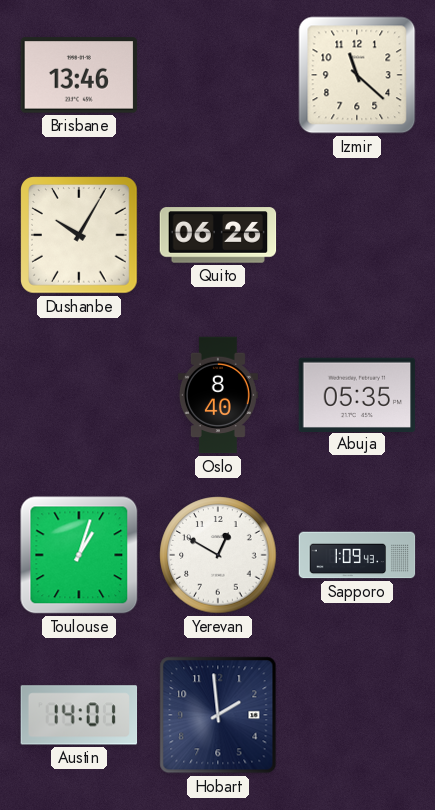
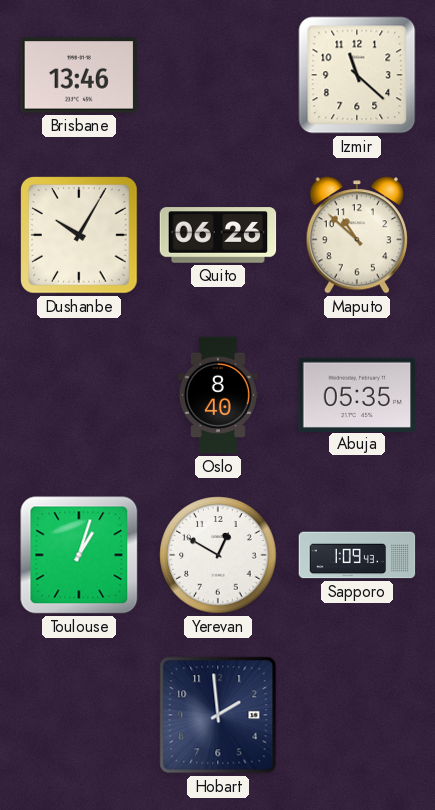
Maputo: none -> 10:52
Austin: 14:01 -> none
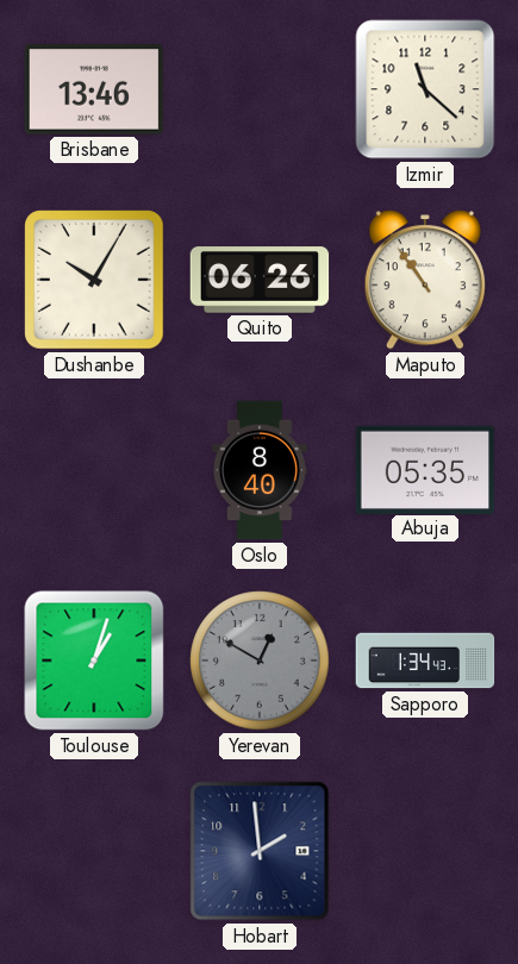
Maputo: 10:52 -> 10:54
Yerevan dial: white -> grey
Sapporo: 1:09 -> 1:34
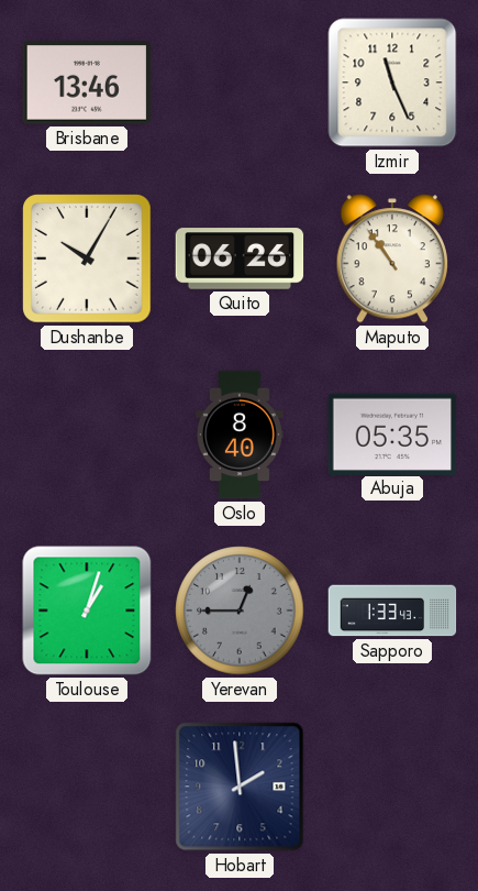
Izmir: 11:22 -> 11:26
Yerevan: 12:50 -> 12:45
Sapporo: 1:34 -> 1:33
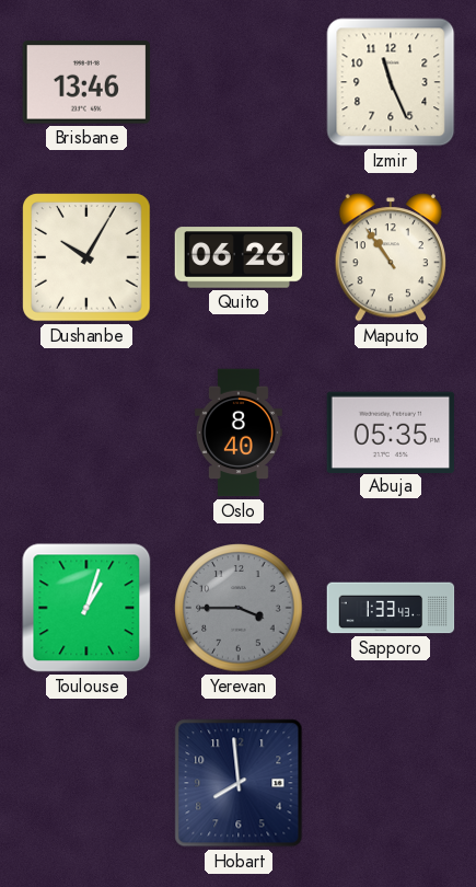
Yerevan: 12:45 -> 3:45
Hobart: 1:59 -> 7:59
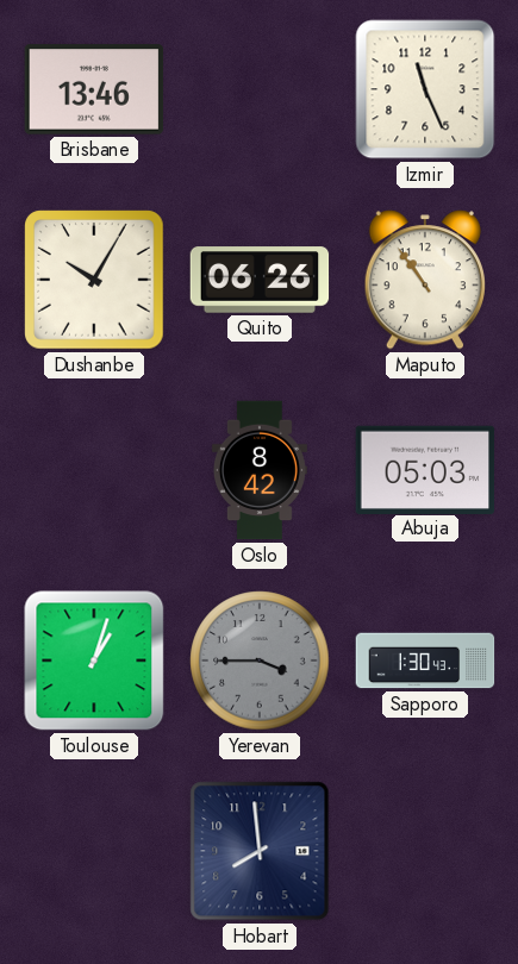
Oslo: 8:40 -> 8:42
Abuja: 05:35 -> 05:03
Sapporo: 1:33 -> 1:30
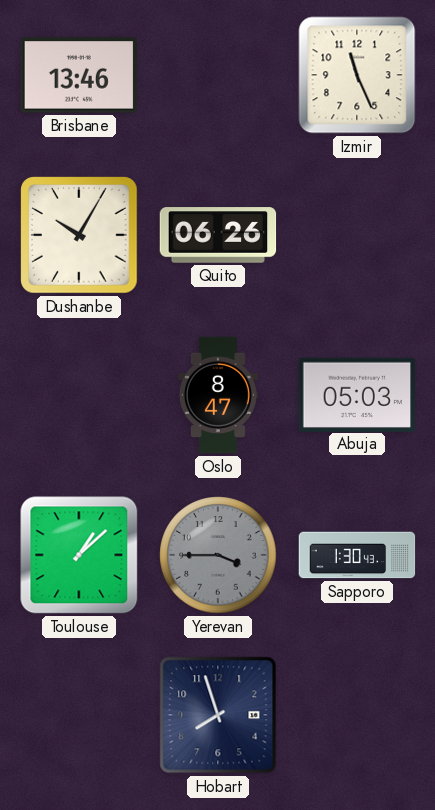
Maputo: 10:54 -> none
Oslo: 8:42 -> 8:47
Toulouse: 1:03 -> 1:08
Hobart: 7:59 -> 7:57
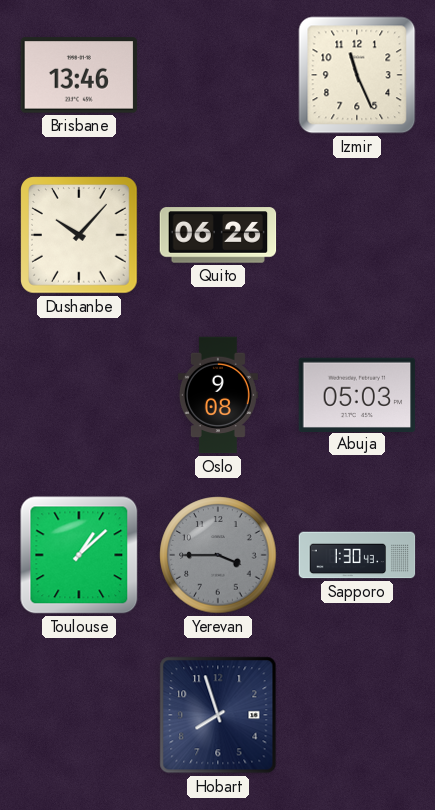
Dushanbe: 10:05 -> 10:07
Oslo: 8:47 -> 9:08
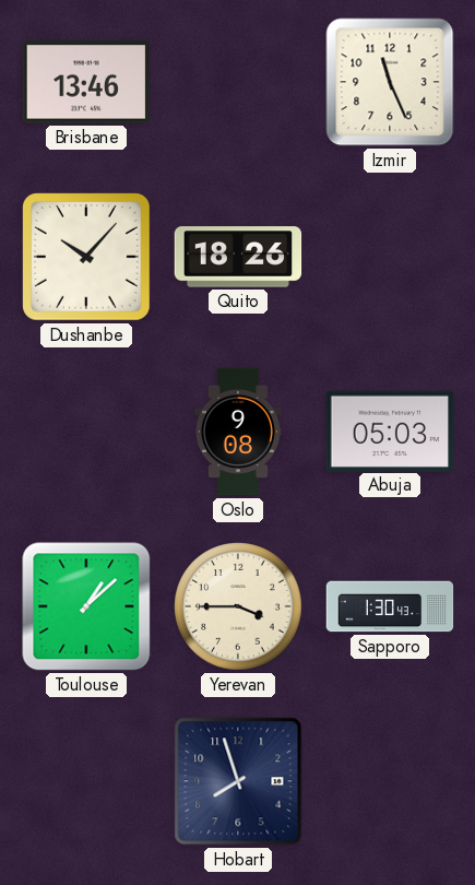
Quito: 06:26 -> 18:26
Yerevan dial: grey -> cream
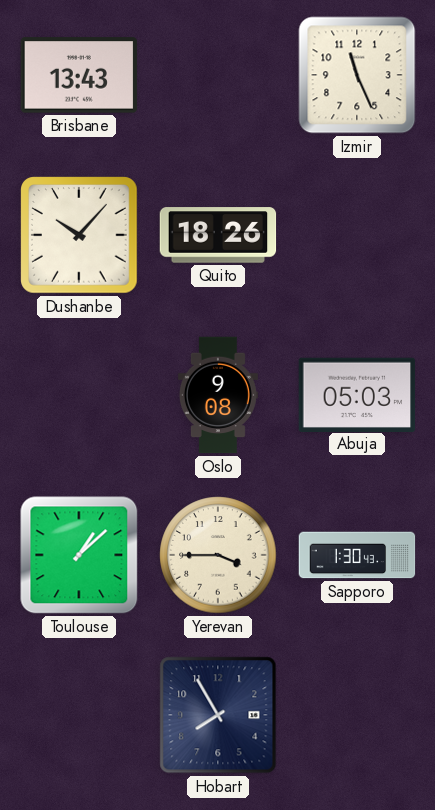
Brisbane: 13:46 -> 13:43
Hobart: 7:57 -> 7:55
